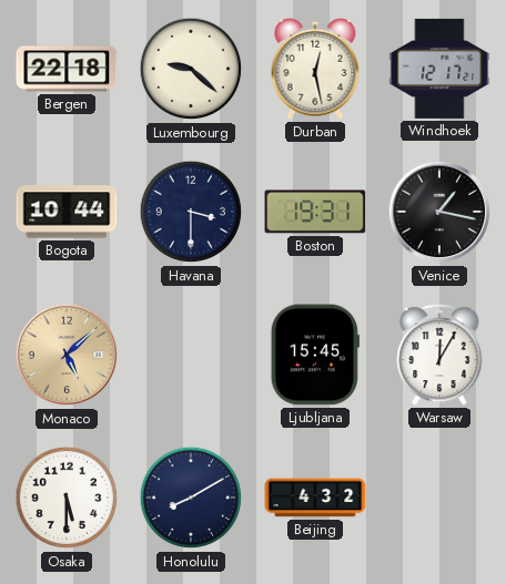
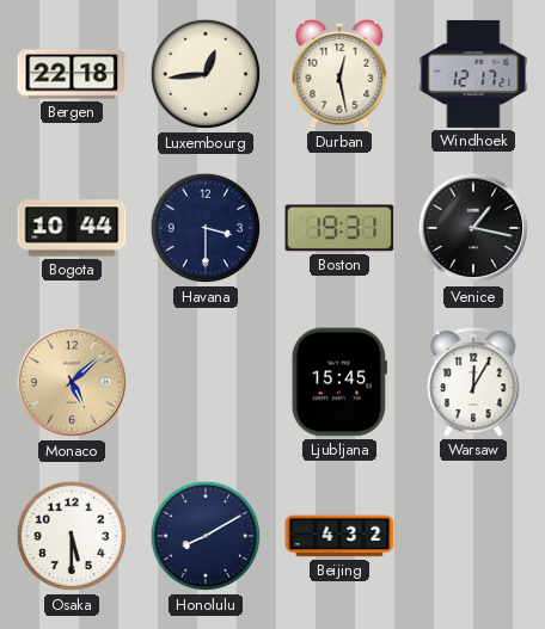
Luxembourg: 9:22 -> 12:44
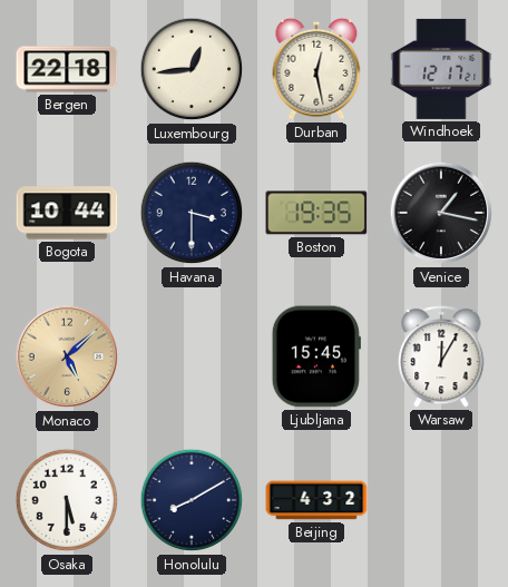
Boston: 19:31 -> 19:35
